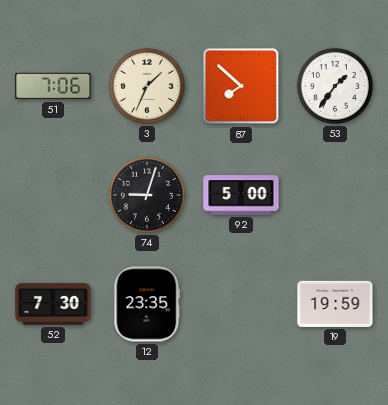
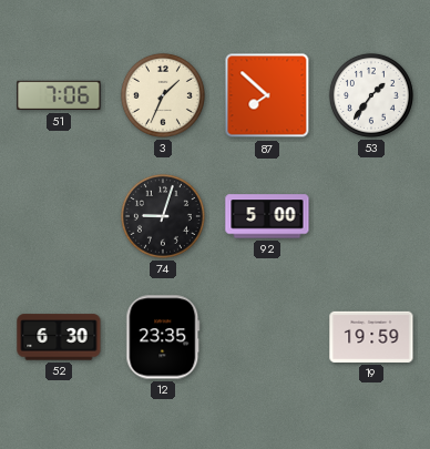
52: 7:30 -> 6:30
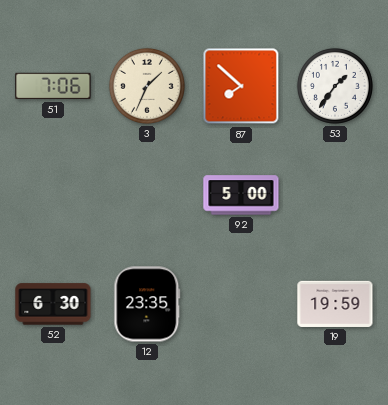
74: 9:03 -> none
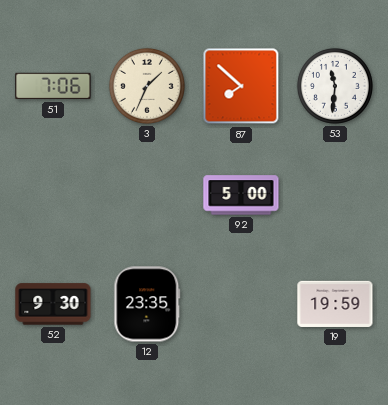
53: 1:36 -> 11:31
52: 6:30 -> 9:30
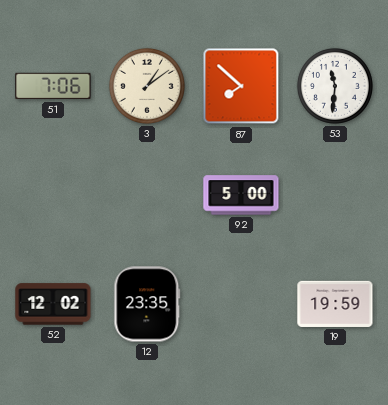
3: 1:34 -> 1:09
52: 9:30 -> 12:02
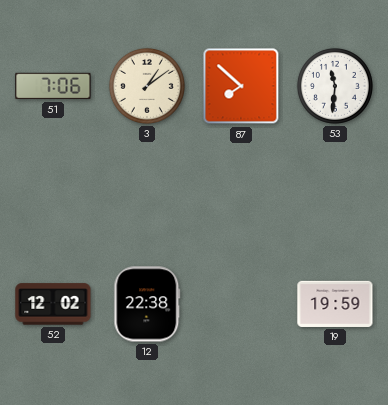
92: 5:00 -> none
12: 23:35 -> 22:38
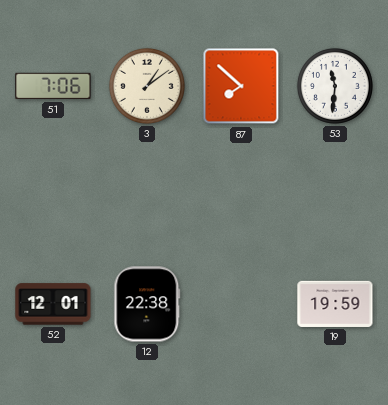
52: 12:02 -> 12:01
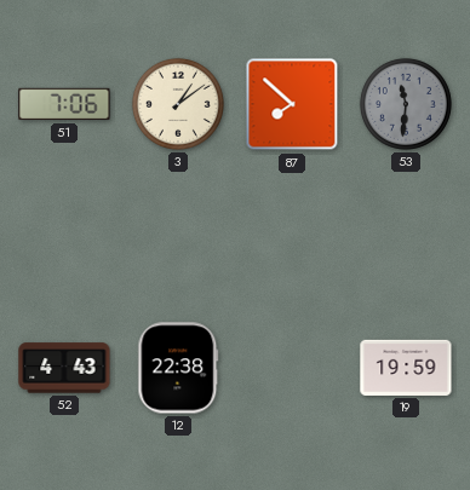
53 dial: white -> grey
52: 12:01 -> 4:43
